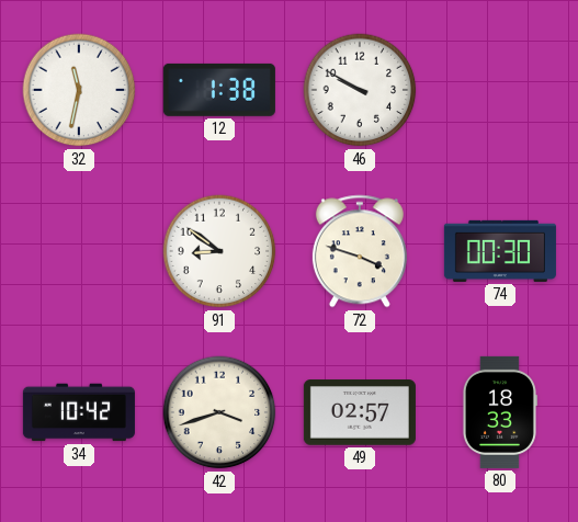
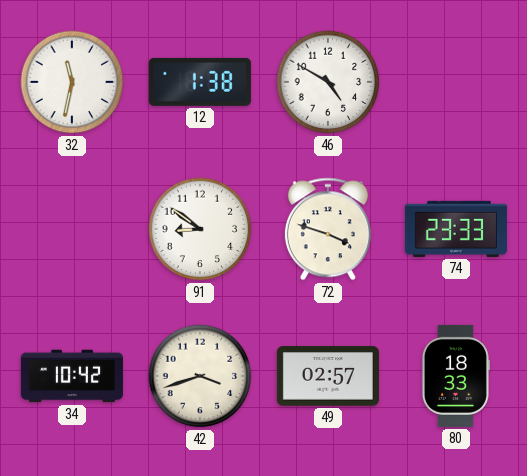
46: 9:50 -> 4:50
74: 00:30 -> 23:33
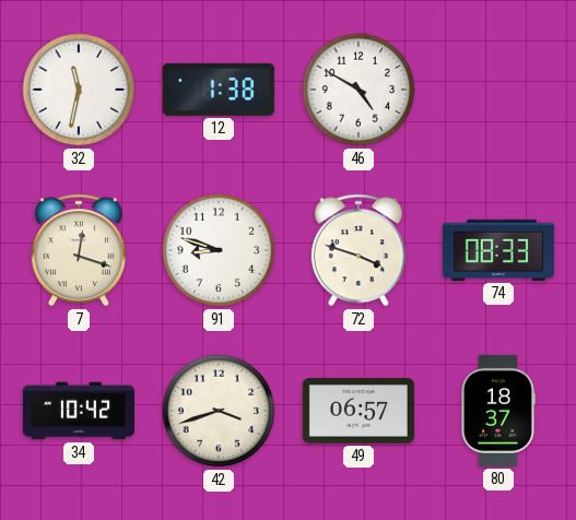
7: none -> 12:18
91: 8:51 -> 8:48
74: 23:33 -> 08:33
49: 02:57 -> 06:57
80: 18:33 -> 18:37
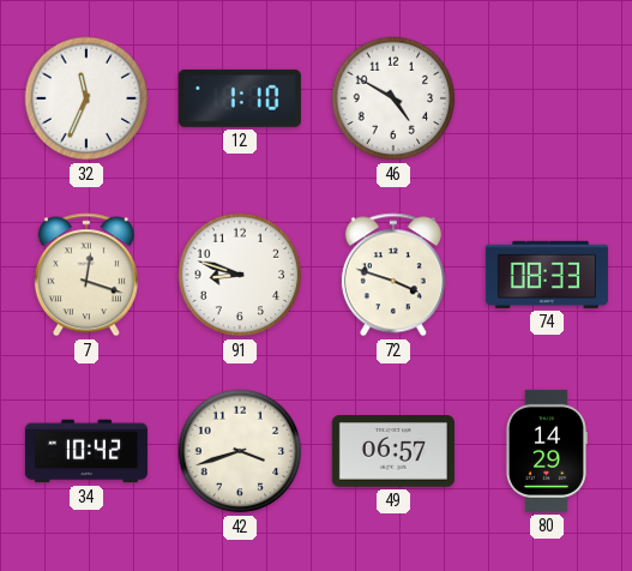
32: 11:32 -> 11:34
12: 1:38 -> 1:10
80: 18:37 -> 14:29
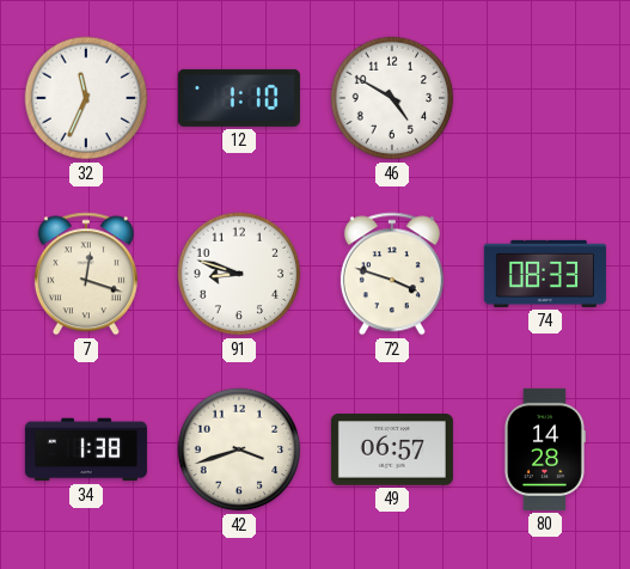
34: 10:42 -> 1:38
80: 14:29 -> 14:28
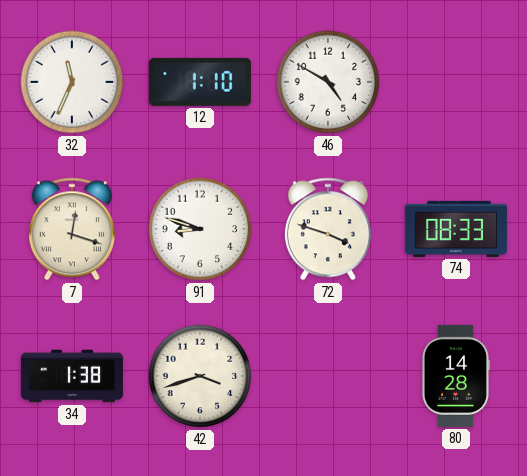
49: 06:57 -> none
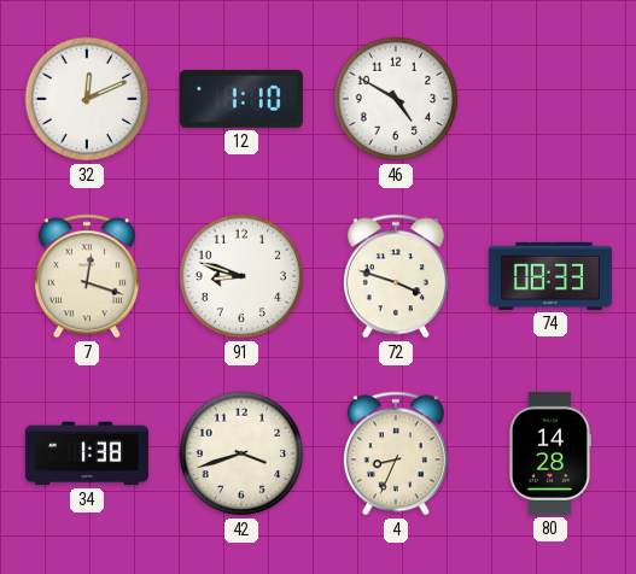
32: 11:34 -> 12:11
4: none -> 8:34
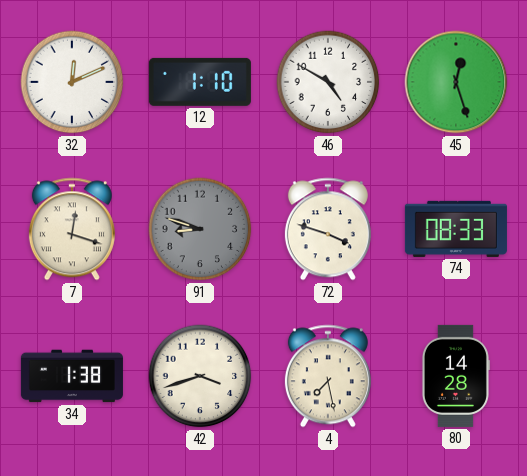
45: none -> 12:27
91 dial: white -> grey
4: 8:34 -> 7:28
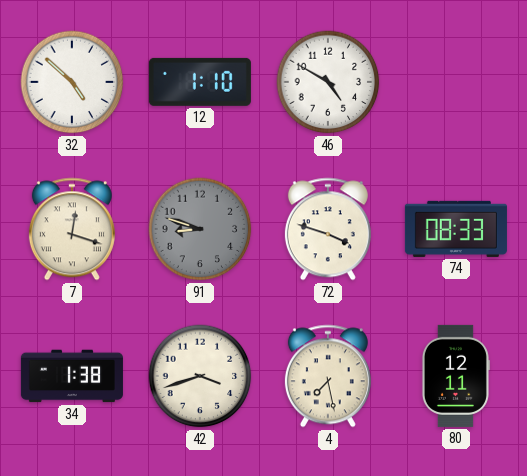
32: 12:11 -> 4:52
45: 12:27 -> none
80: 14:28 -> 12:11
